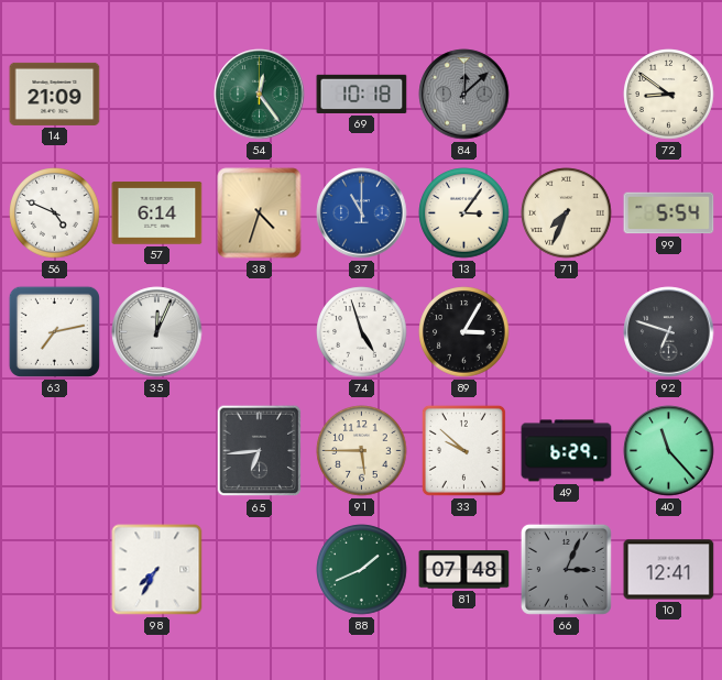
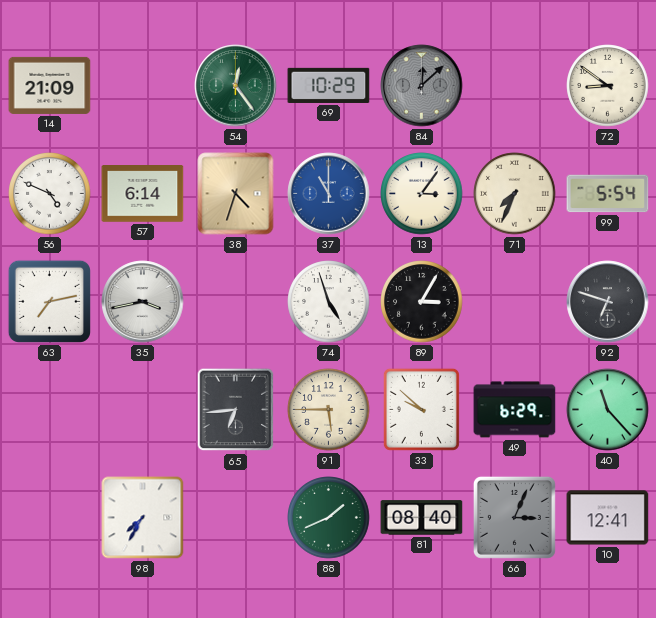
69: 10:18 -> 10:29
35: 12:04 -> 3:43
81: 07:48 -> 08:40
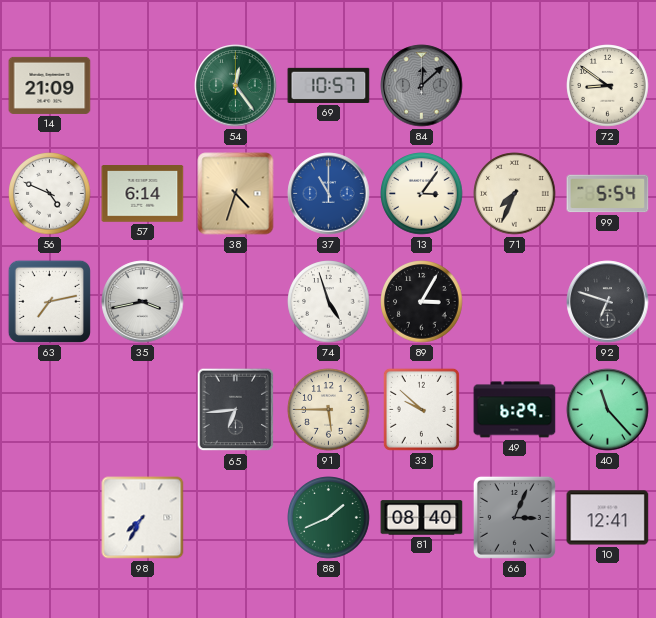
69: 10:29 -> 10:57
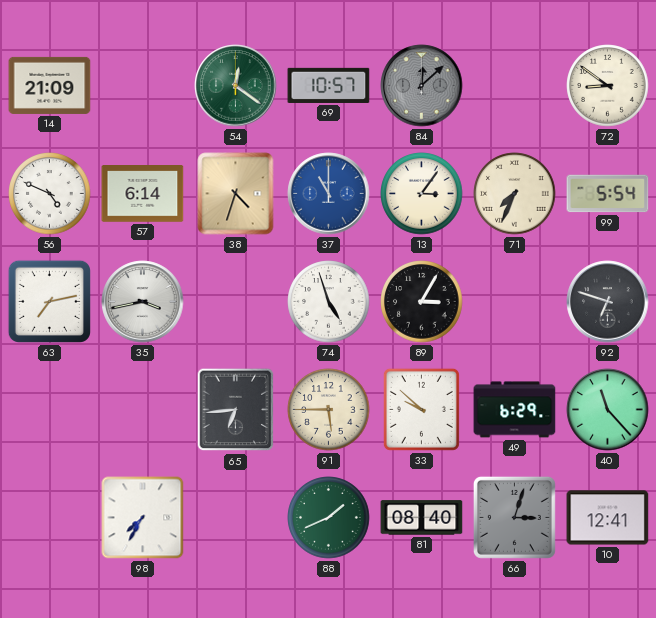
54: 12:24 -> 12:21
66: 3:04 -> 3:03
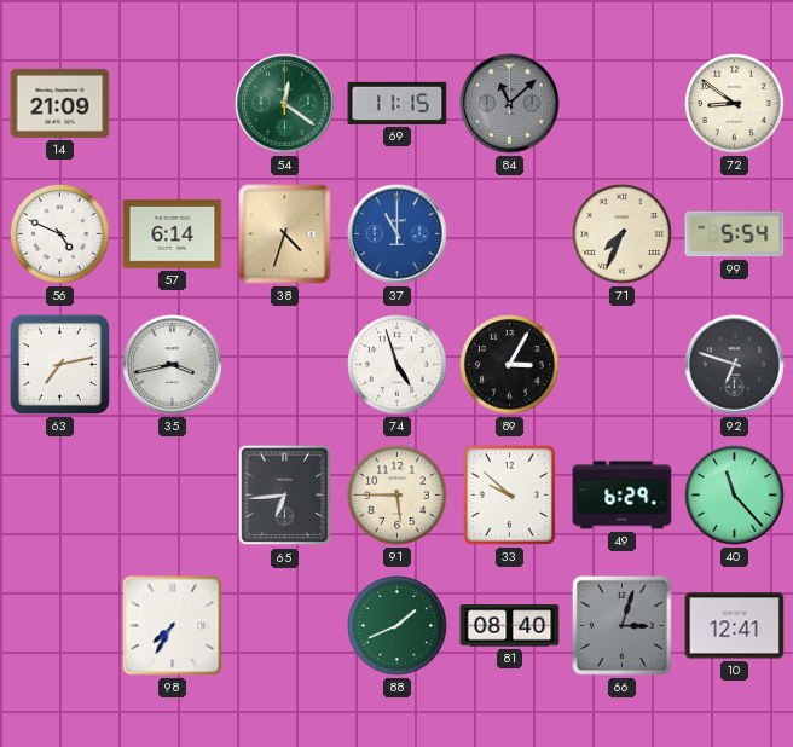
69: 10:57 -> 11:15
84: 12:08 -> 11:08
13: 3:06 -> none
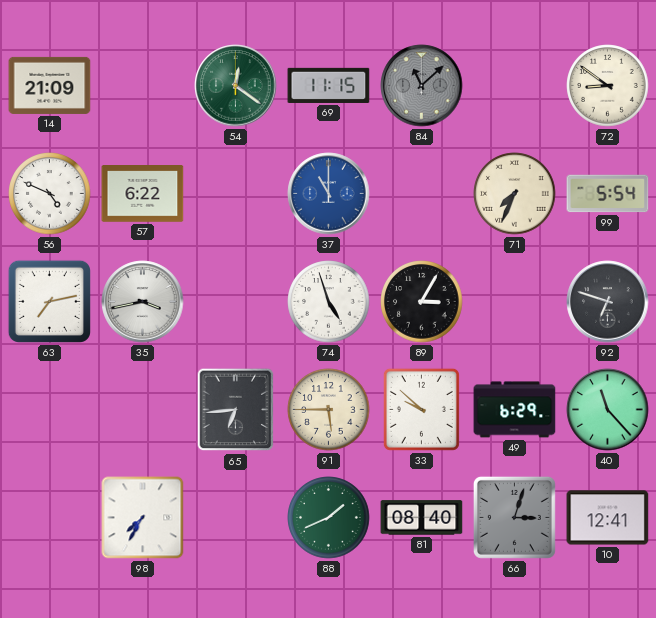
57: 6:14 -> 6:22
38: 4:33 -> none
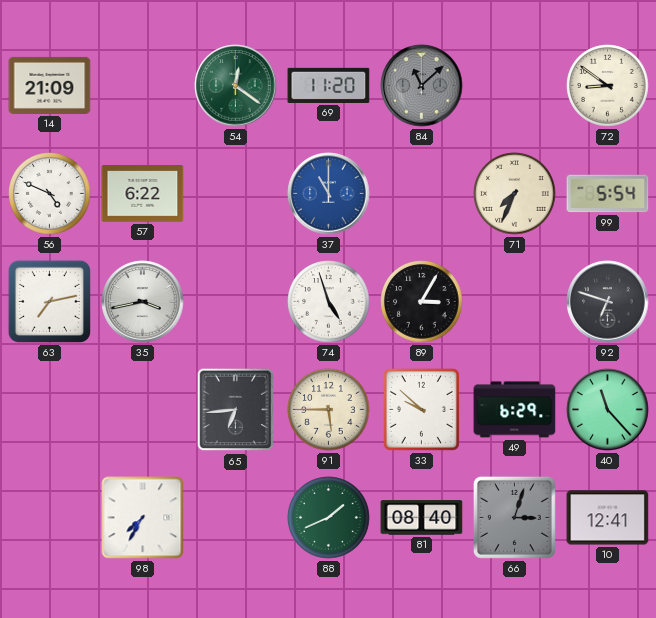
69: 11:15 -> 11:20
